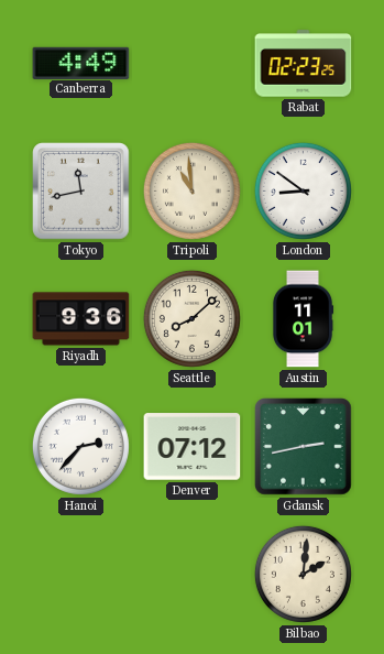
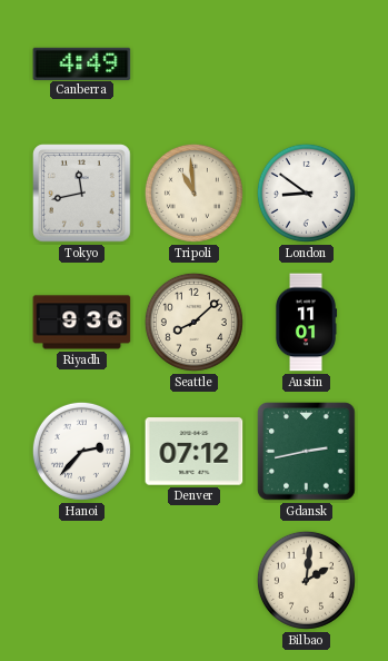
Rabat: 02:23 -> none
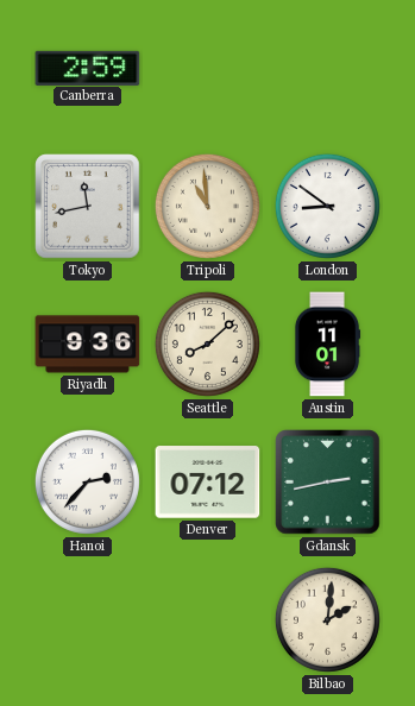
Canberra: 4:49 -> 2:59
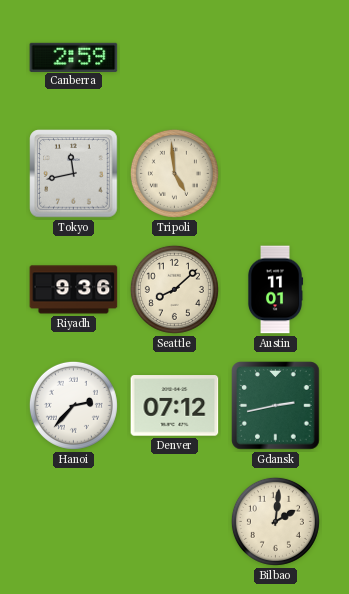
Tripoli: 10:59 -> 4:59
London: 8:51 -> none
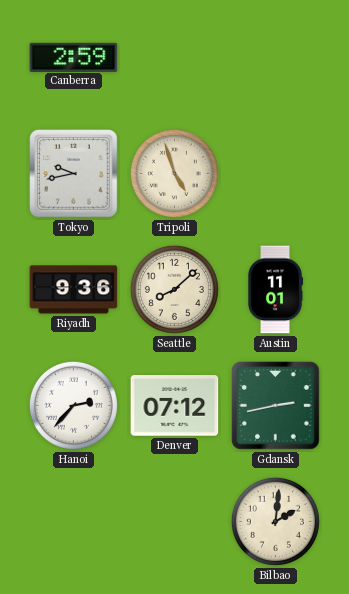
Tokyo: 11:43 -> 9:43
Tripoli: 4:59 -> 4:57
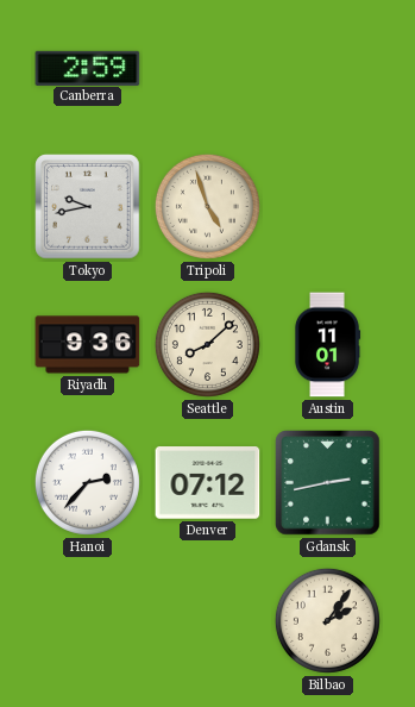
Bilbao: 2:01 -> 2:06
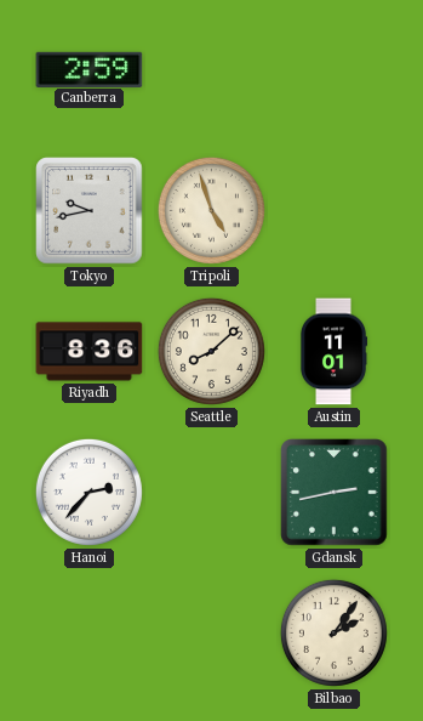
Riyadh: 9:36 -> 8:36
Denver: 07:12 -> none
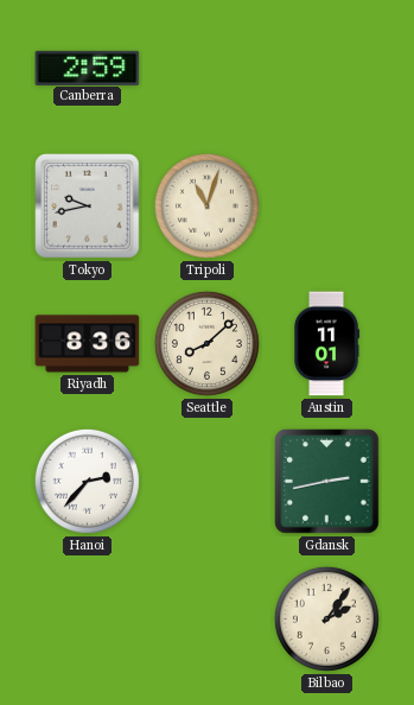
Tripoli: 4:57 -> 11:03
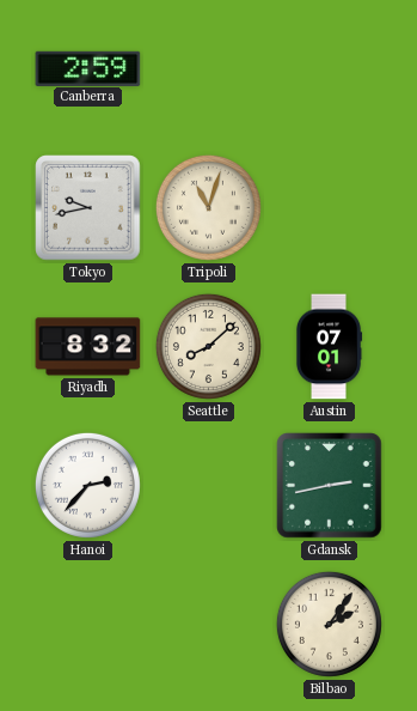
Riyadh: 8:36 -> 8:32
Austin: 11:01 -> 07:01
